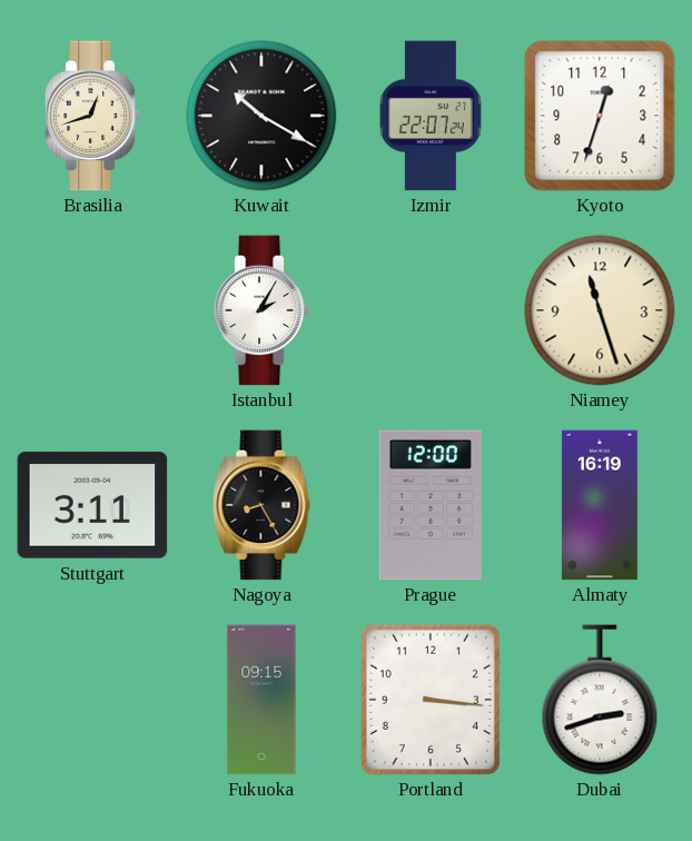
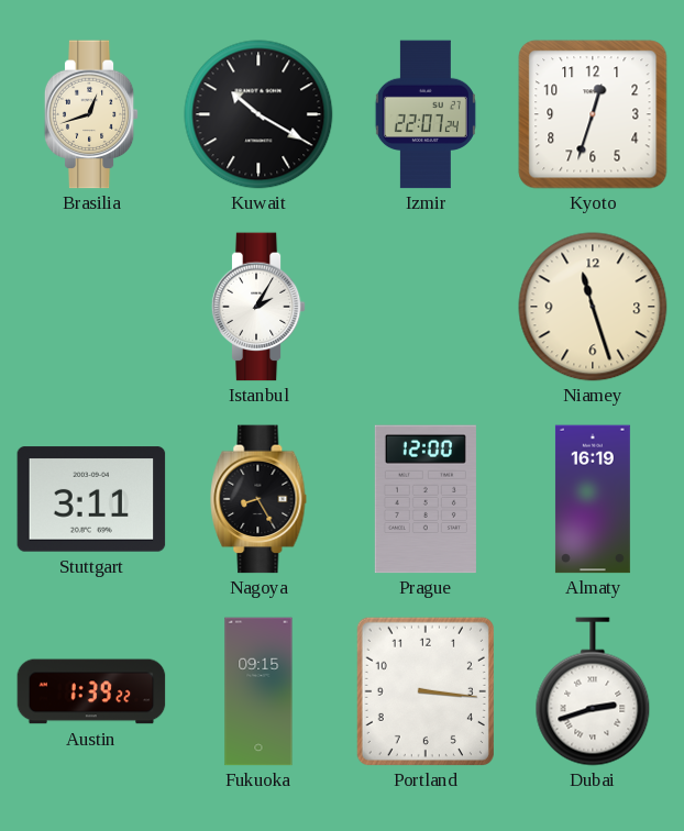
Austin: none -> 1:39
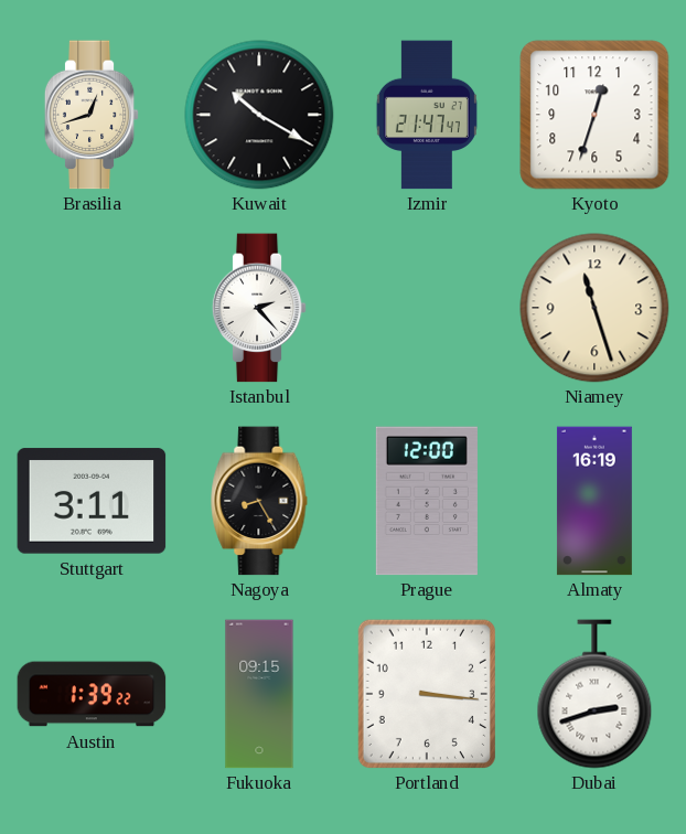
Izmir: 22:07 -> 21:47
Istanbul: 2:05 -> 2:23
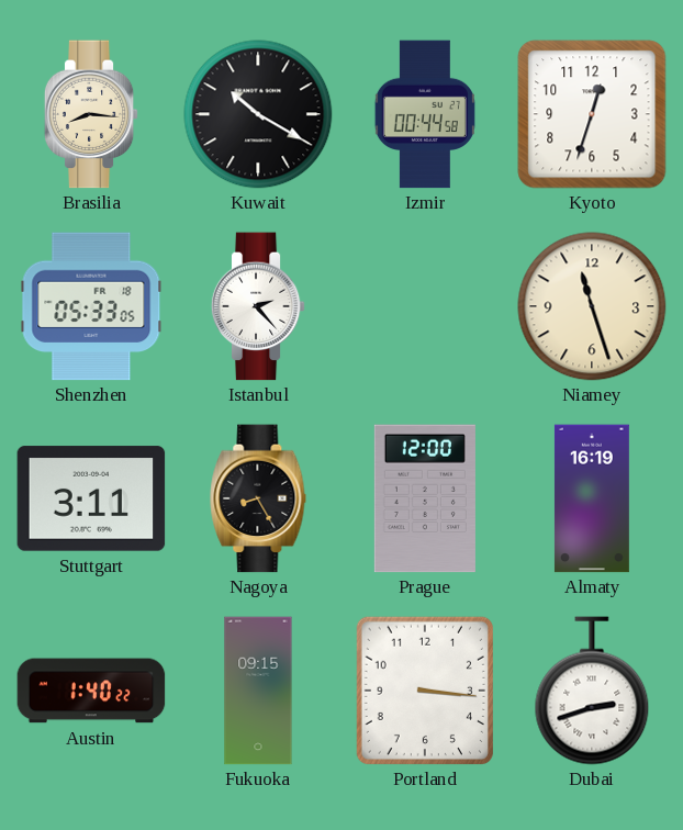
Brasilia: 12:42 -> 8:16
Izmir: 21:47 -> 00:44
Shenzhen: none -> 05:33
Austin: 1:39 -> 1:40
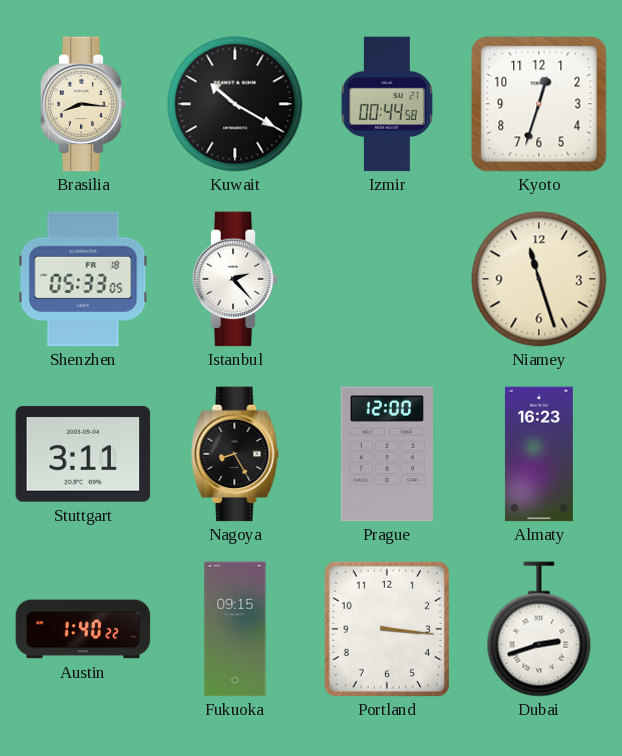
Almaty: 16:19 -> 16:23
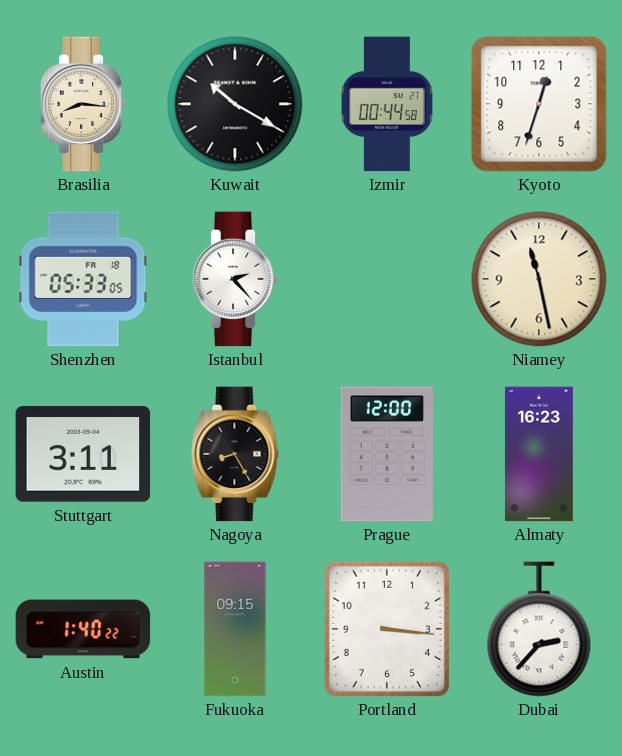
Niamey: 11:27 -> 11:28
Dubai: 2:42 -> 2:37
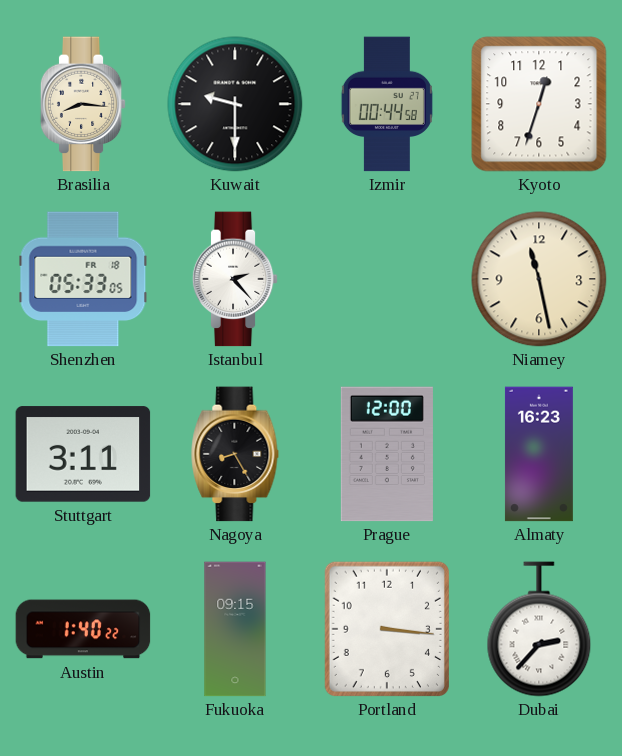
Kuwait: 10:20 -> 9:30
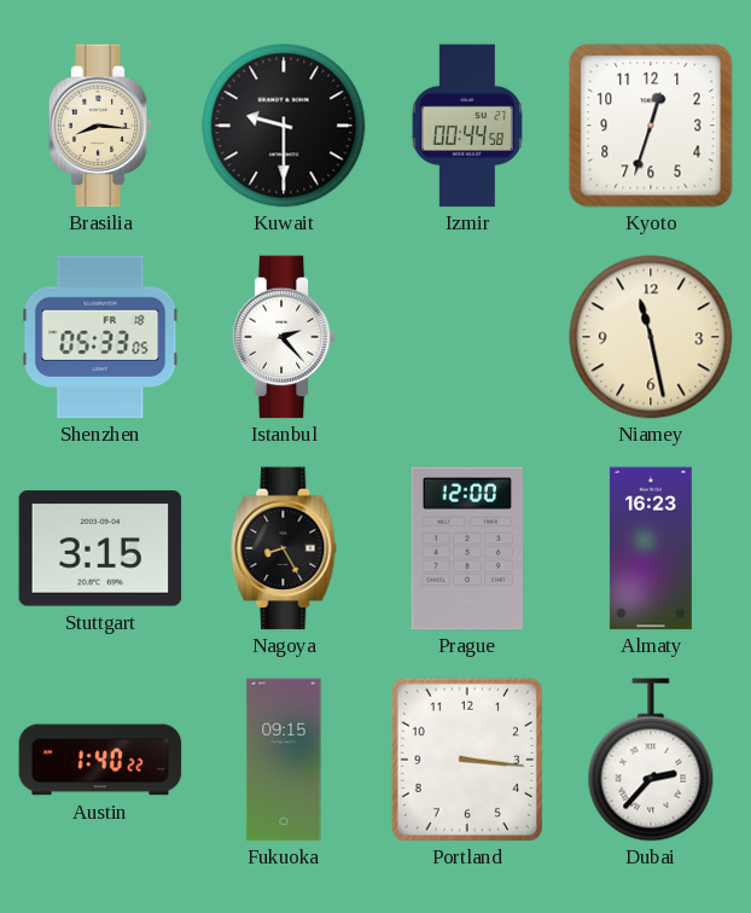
Stuttgart: 3:11 -> 3:15
